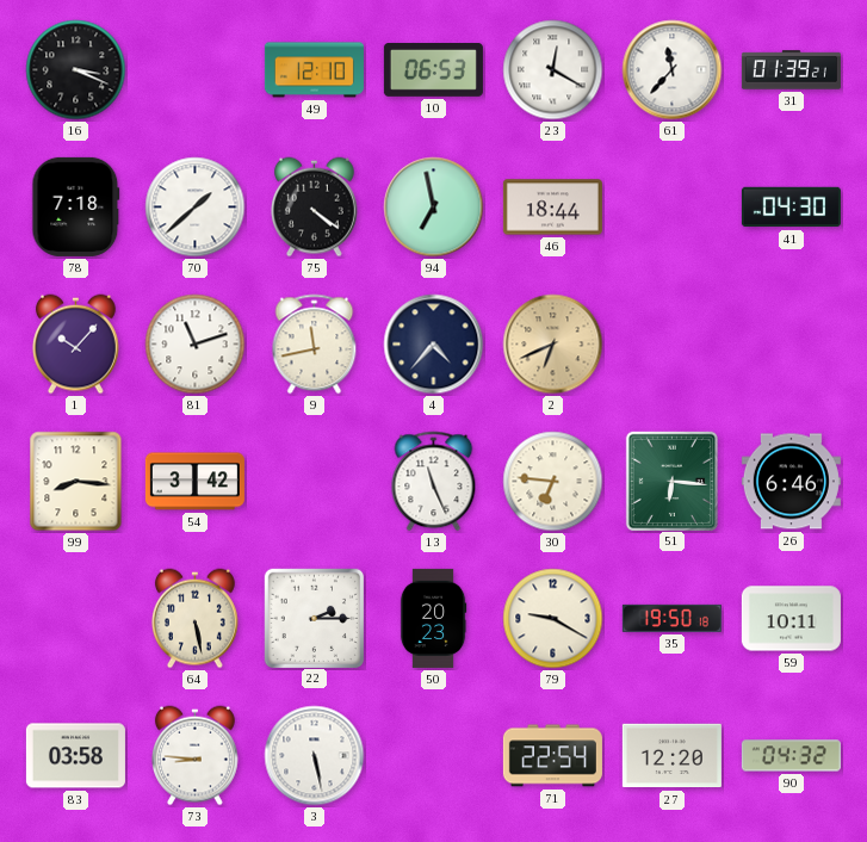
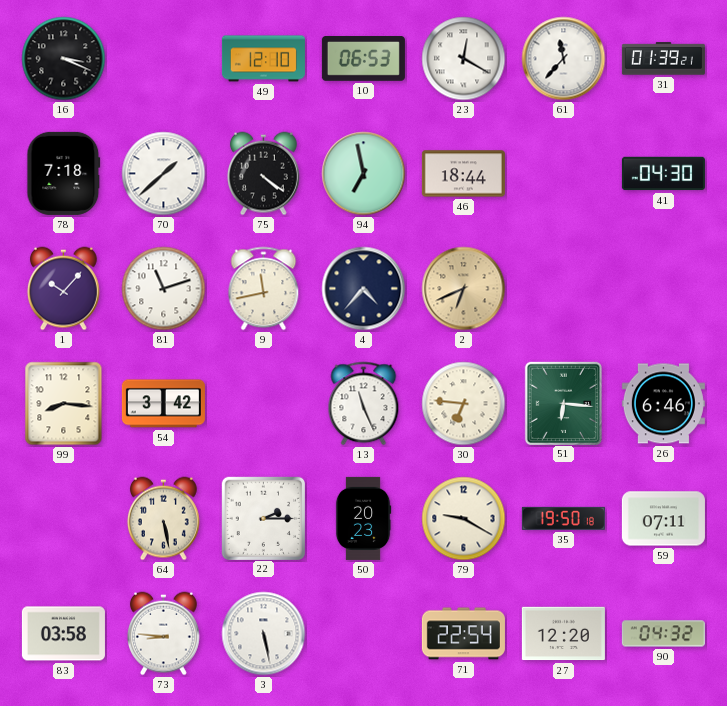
59: 10:11 -> 07:11
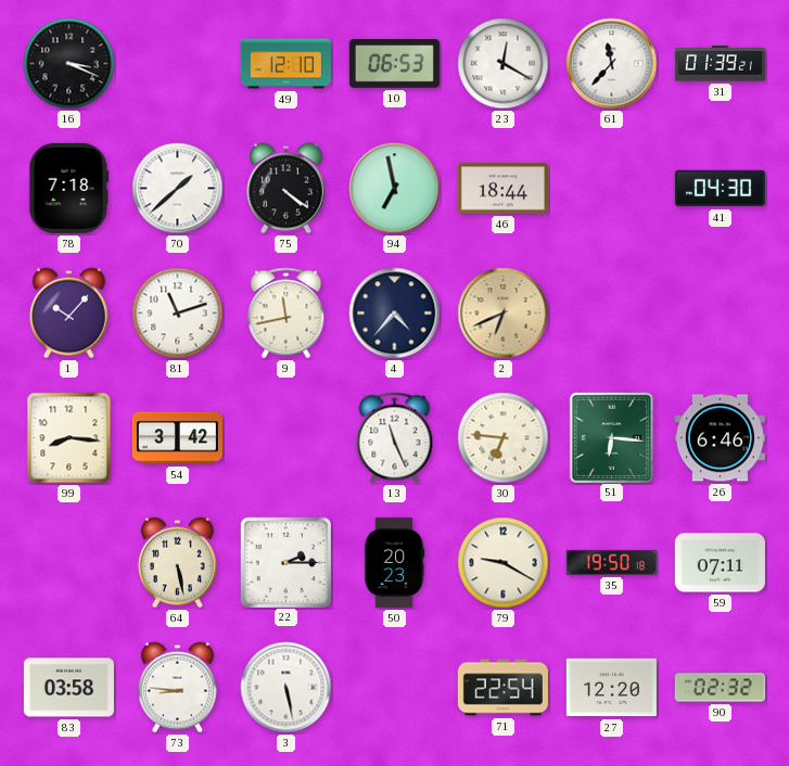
90: 04:32 -> 02:32
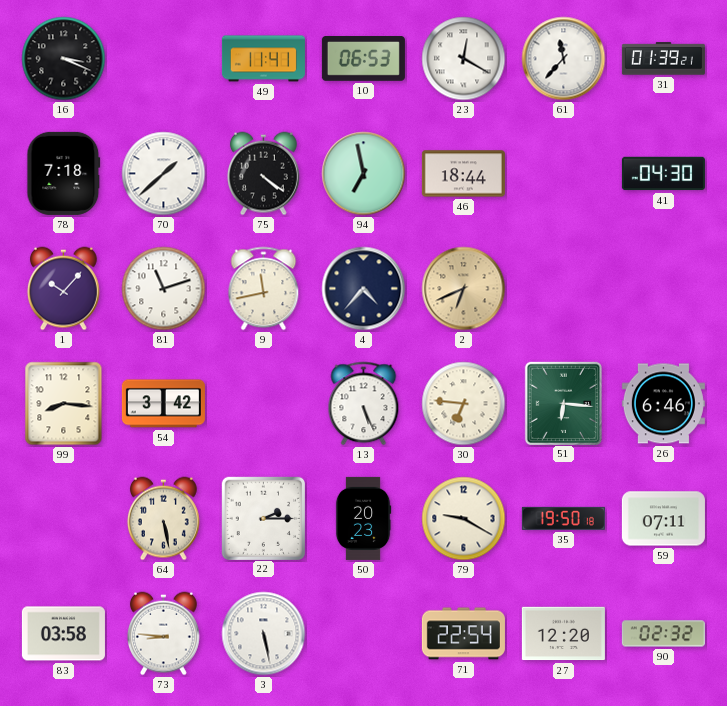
49: 12:10 -> 11:41
13: 11:26 -> 5:26
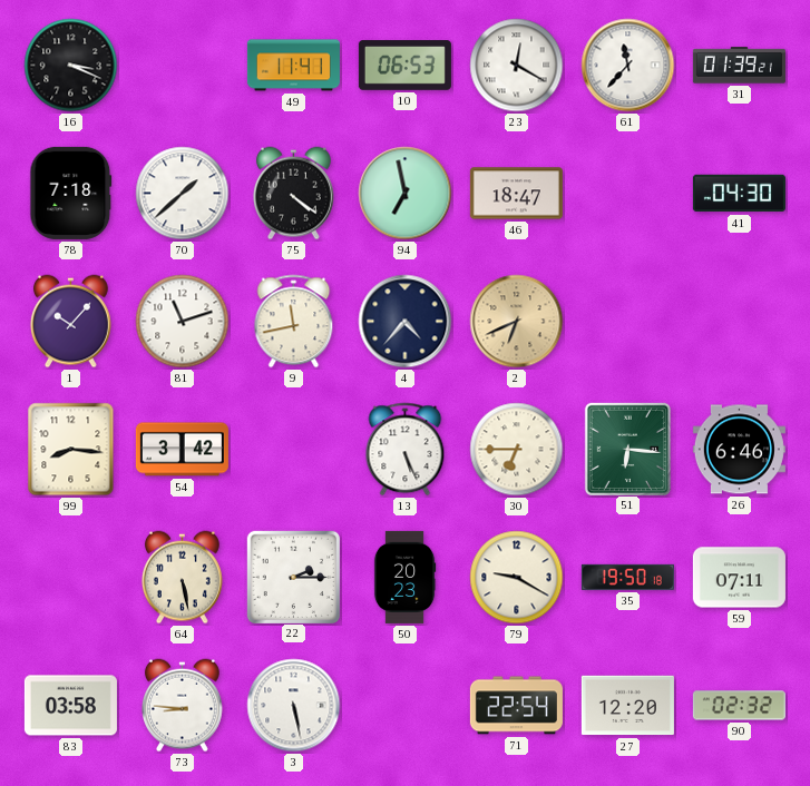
46: 18:44 -> 18:47
30: 6:46 -> 6:45
